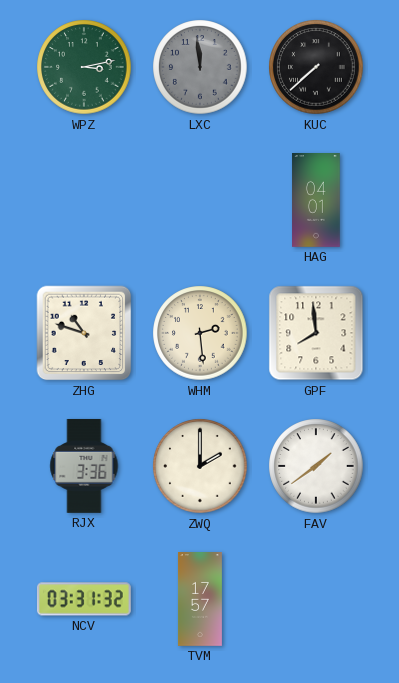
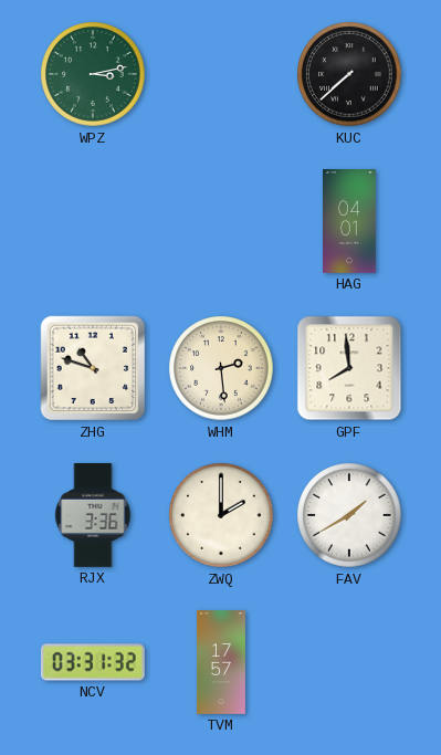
LXC: 11:59 -> none
FAV: 1:39 -> 1:40
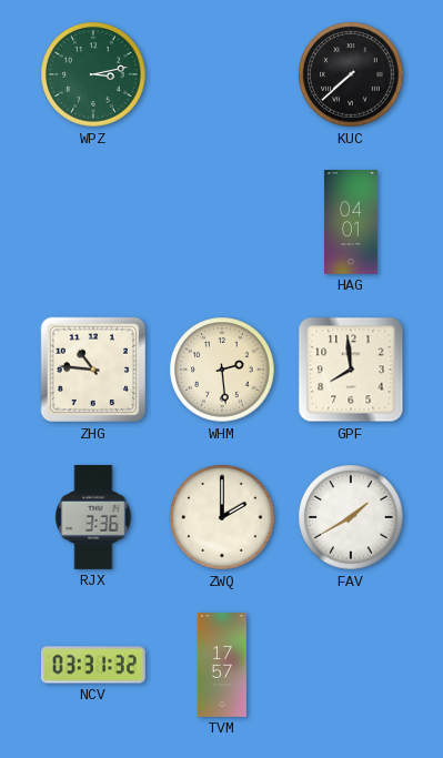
ZHG: 10:48 -> 10:46
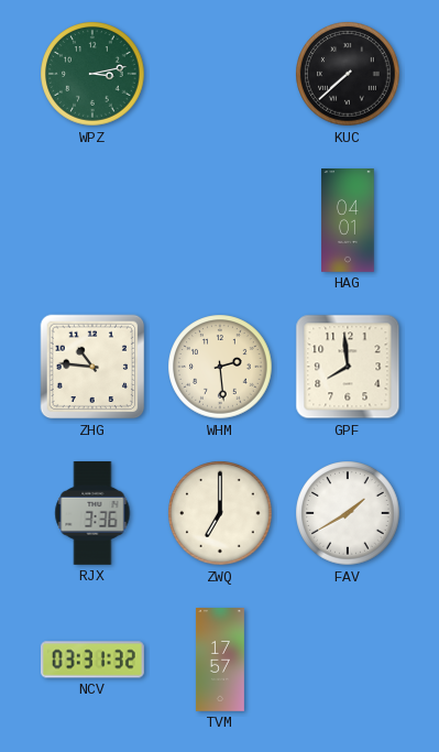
ZWQ: 2:00 -> 7:00
